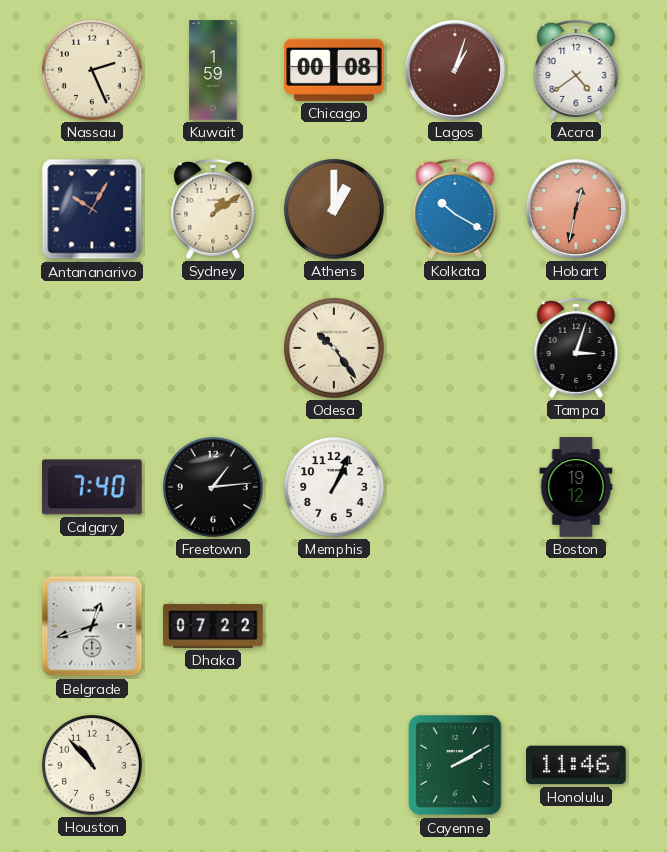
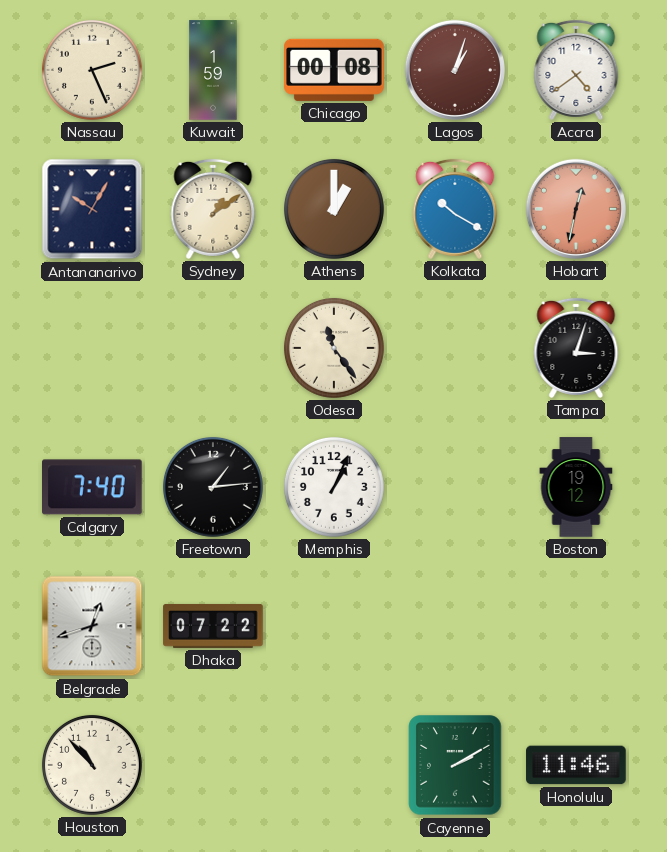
Odesa: 10:24 -> 11:24
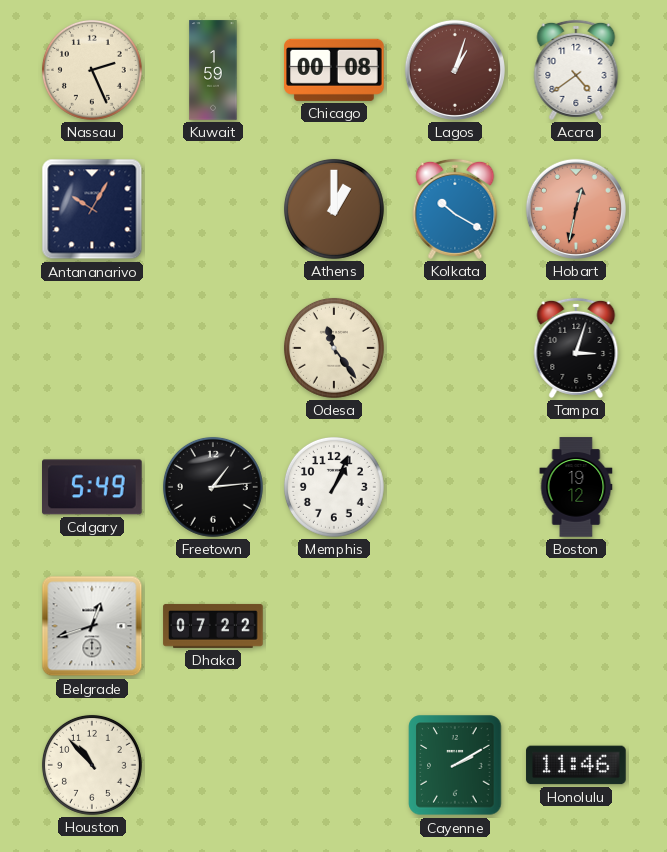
Sydney: 1:09 -> none
Calgary: 7:40 -> 5:49
